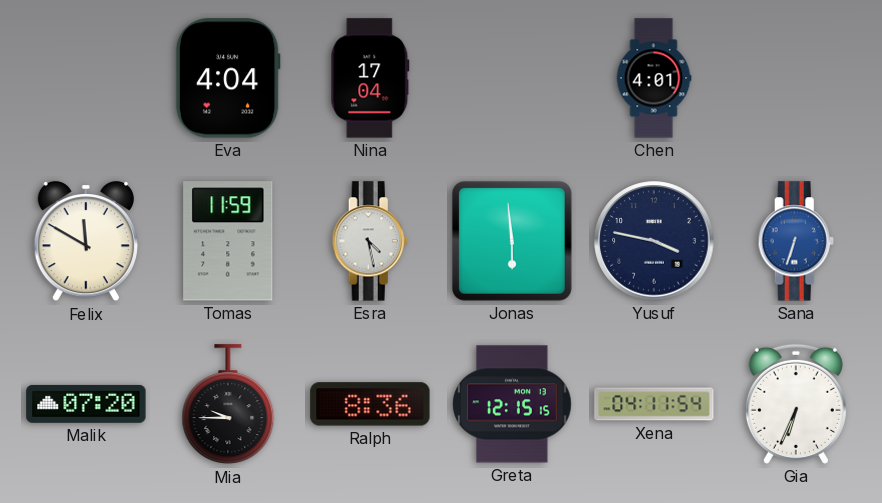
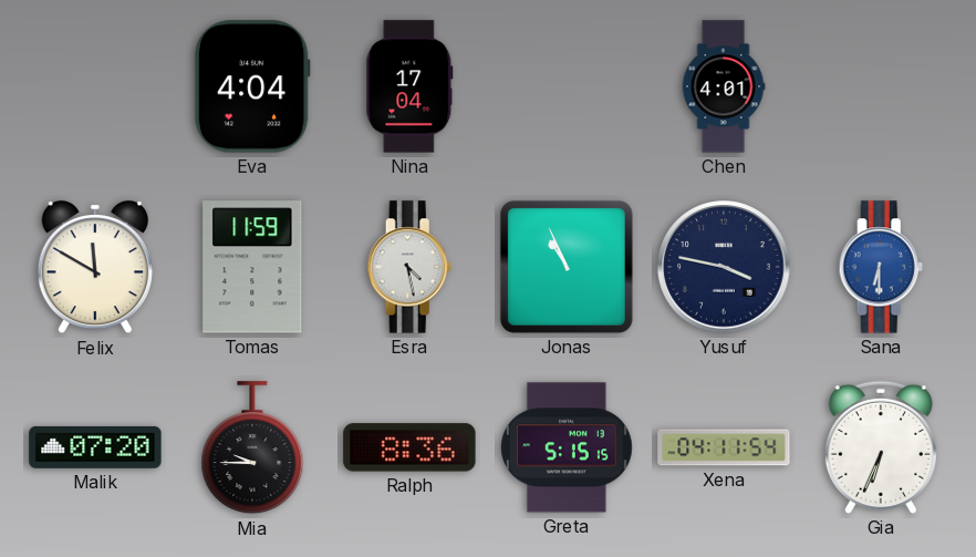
Jonas: 5:59 -> 10:56
Sana: 6:33 -> 6:30
Greta: 12:15 -> 5:15
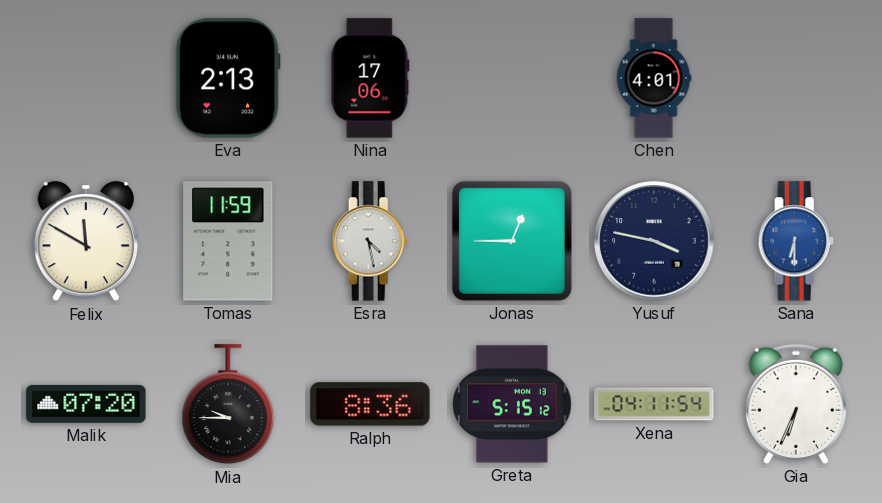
Eva: 4:04 -> 2:13
Nina: 17:04 -> 17:06
Jonas: 10:56 -> 12:45
Greta: 5:15:15 -> 5:15:12
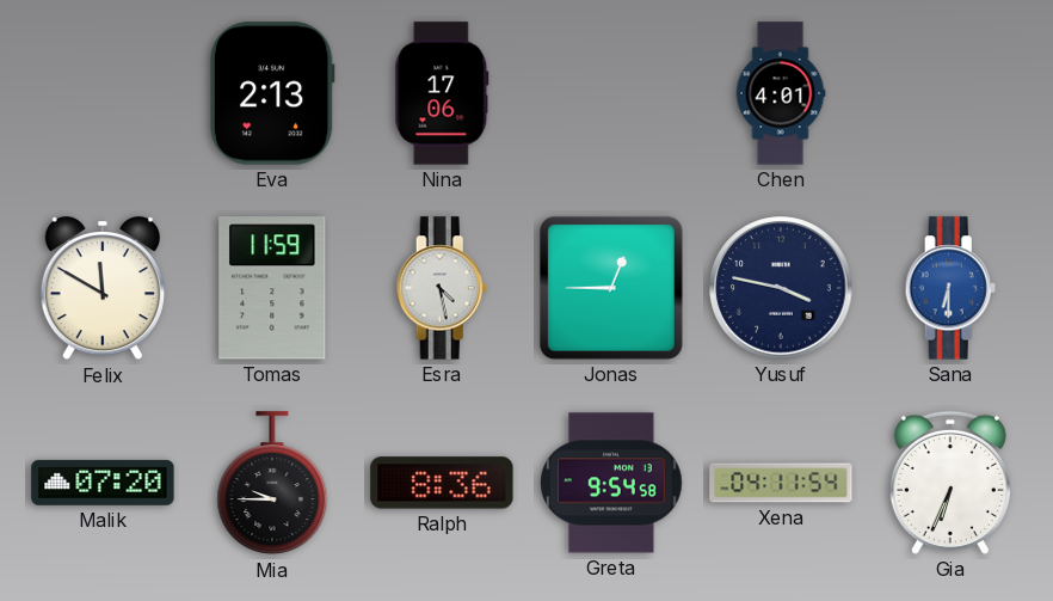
Greta: 5:15 -> 9:54
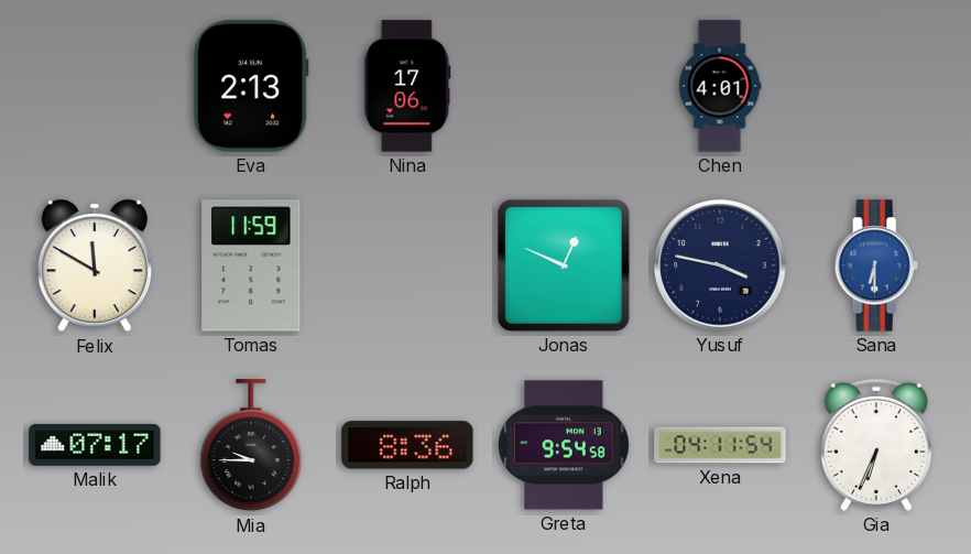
Esra: 4:28 -> none
Jonas: 12:45 -> 12:49
Malik: 07:20 -> 07:17
